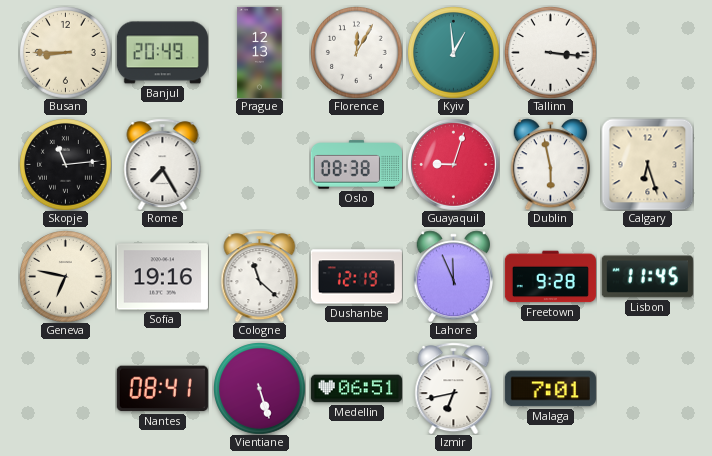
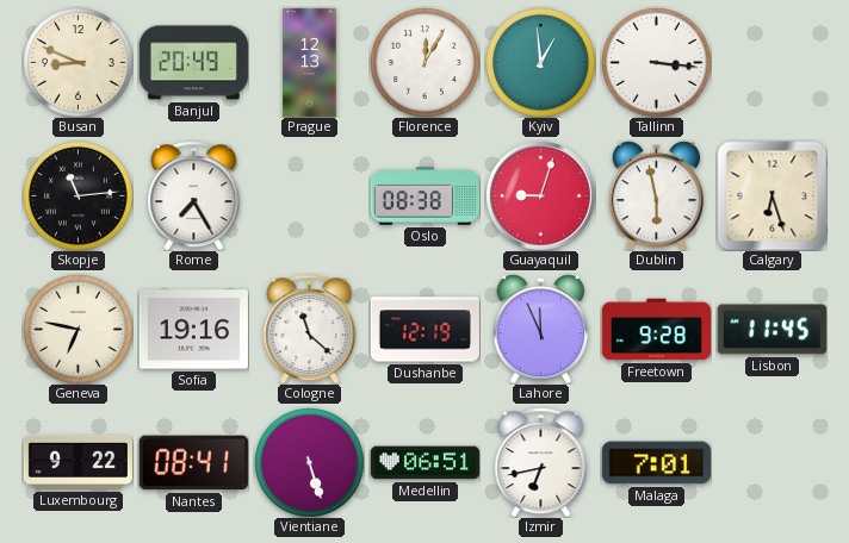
Busan: 8:45 -> 8:49
Luxembourg: none -> 9:22
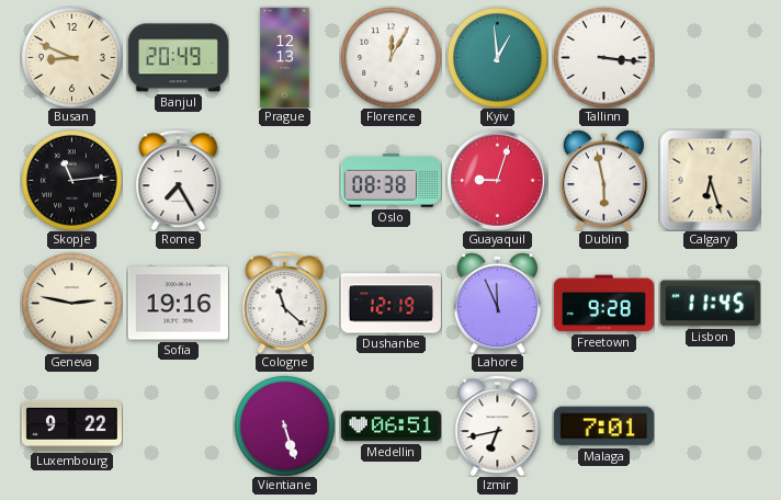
Geneva: 6:47 -> 2:47
Nantes: 08:41 -> none
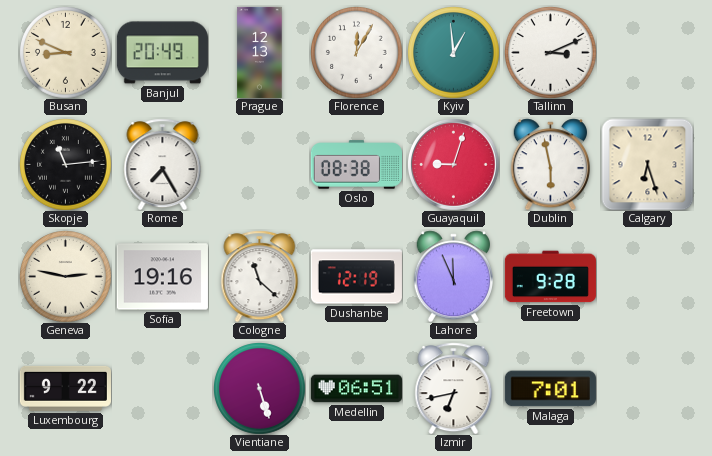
Tallinn: 3:16 -> 3:11
Lisbon: 11:45 -> none
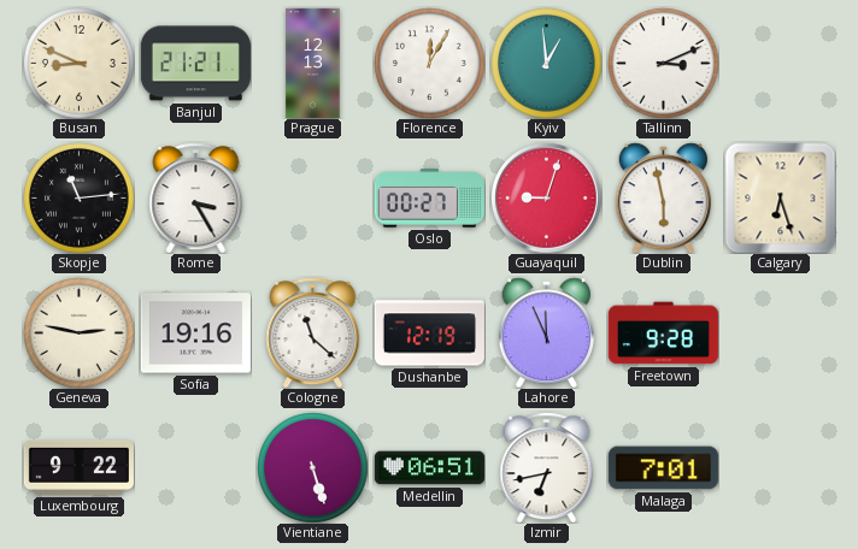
Banjul: 20:49 -> 21:21
Rome: 7:25 -> 3:25
Oslo: 08:38 -> 00:27
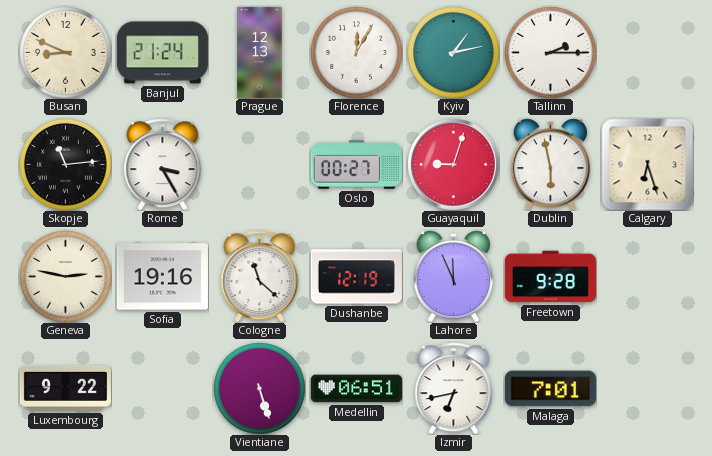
Banjul: 21:21 -> 21:24
Kyiv: 12:59 -> 1:13
Tallinn: 3:11 -> 2:15
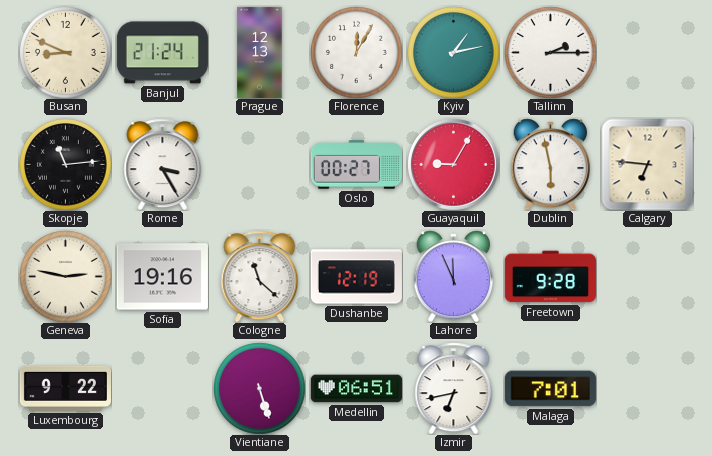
Guayaquil: 9:03 -> 9:05
Calgary: 6:27 -> 6:46
